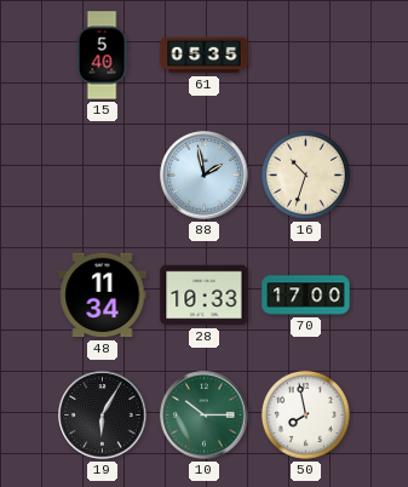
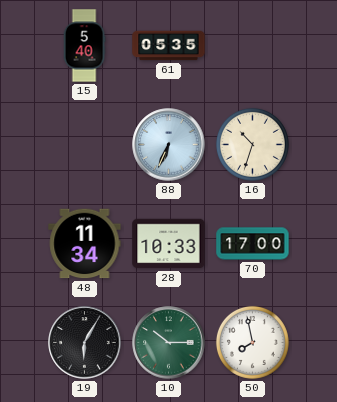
88: 1:58 -> 6:34
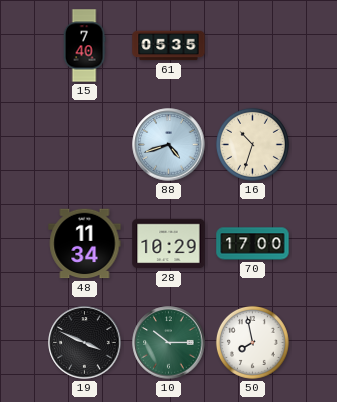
15: 5:40 -> 7:40
88: 6:34 -> 4:42
28: 10:33 -> 10:29
19: 6:05 -> 3:49
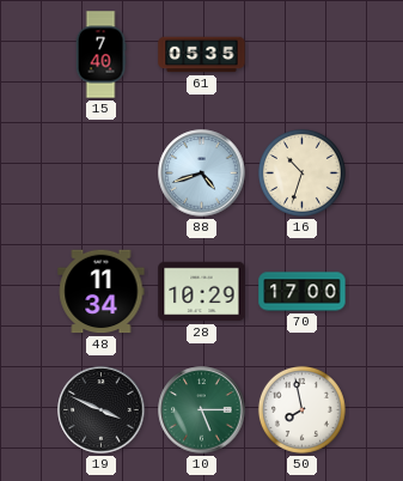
10: 10:15 -> 5:15
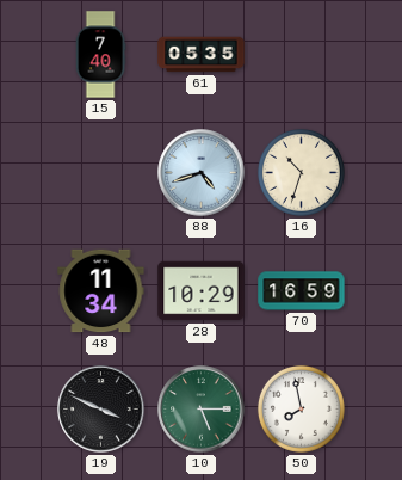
70: 17:00 -> 16:59
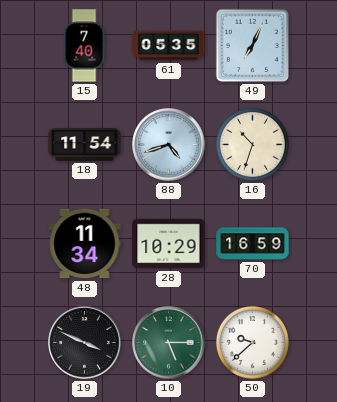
49: none -> 7:04
18: none -> 11:54
50: 7:58 -> 9:38
